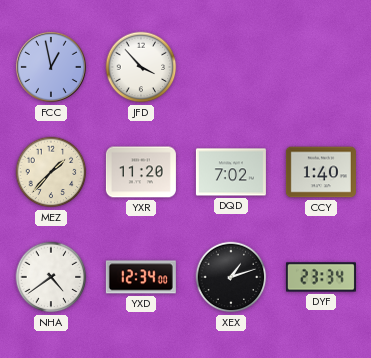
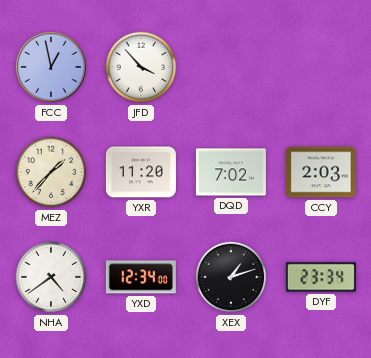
CCY: 1:40 -> 2:03
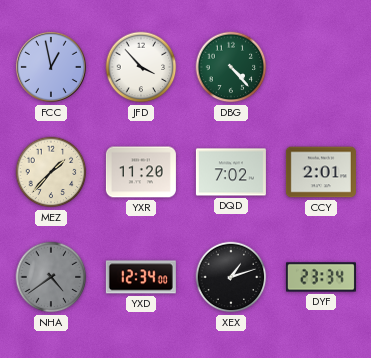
DBG: none -> 4:23
CCY: 2:03 -> 2:01
NHA dial: white -> grey
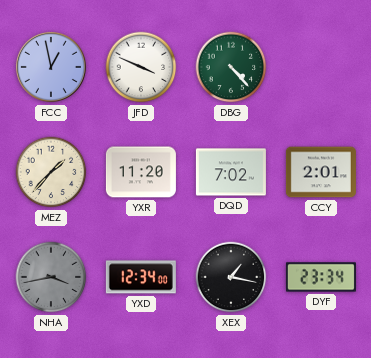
JFD: 3:53 -> 3:49
NHA: 4:39 -> 3:43
XEX: 1:12 -> 1:17
